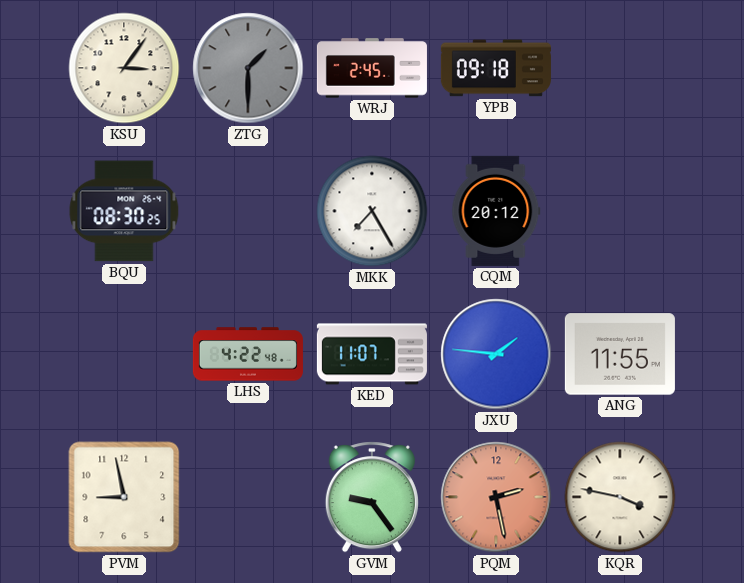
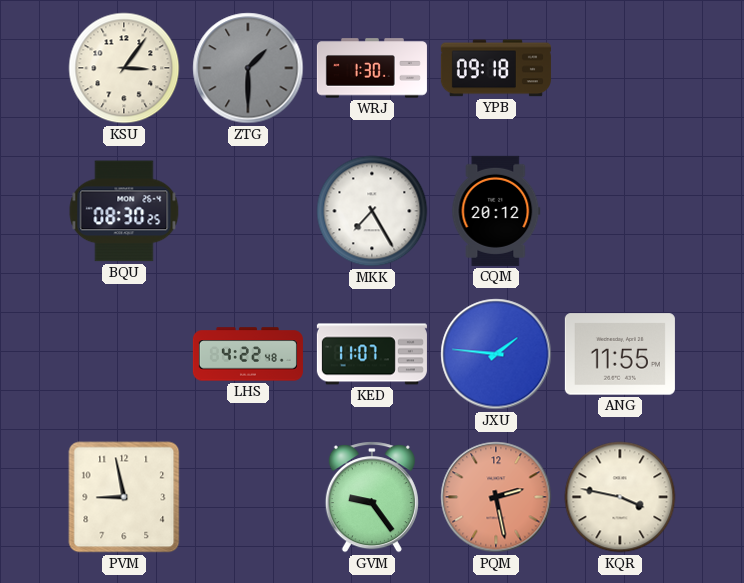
WRJ: 2:45 -> 1:30
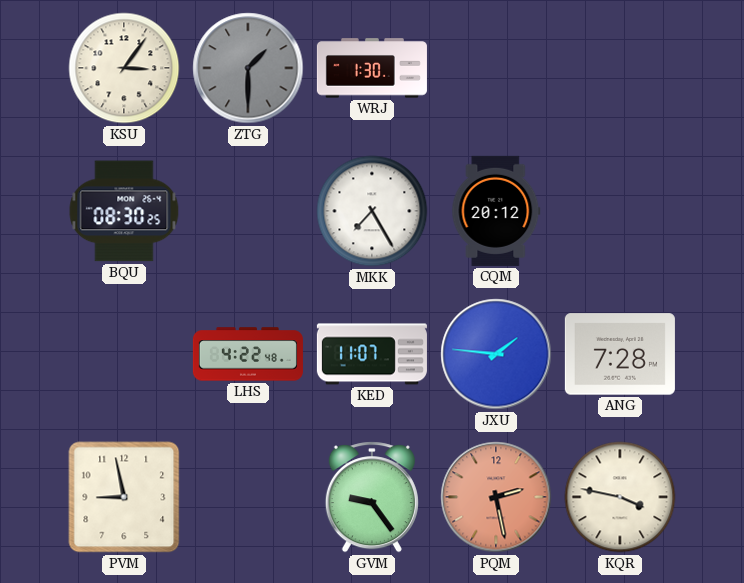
YPB: 09:18 -> none
ANG: 11:55 -> 7:28
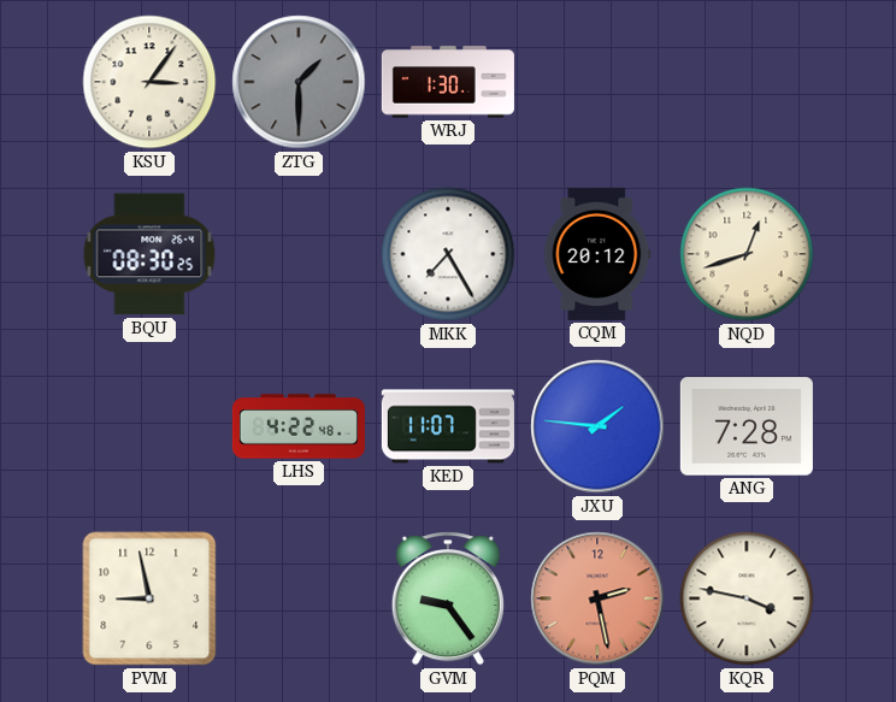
NQD: none -> 12:42
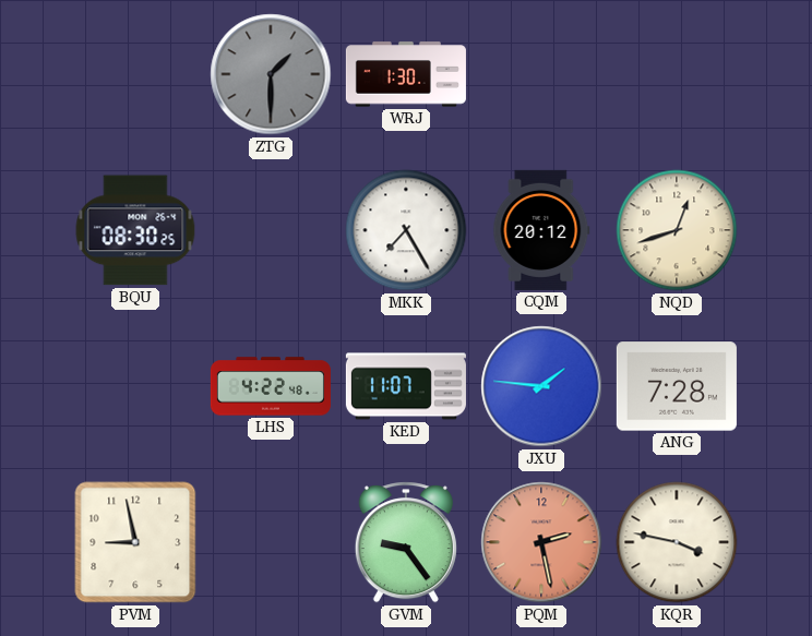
KSU: 3:06 -> none
